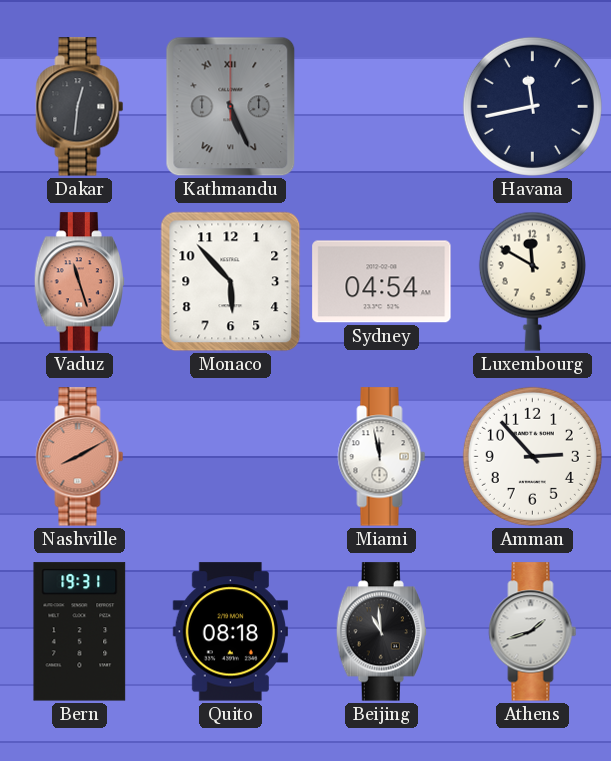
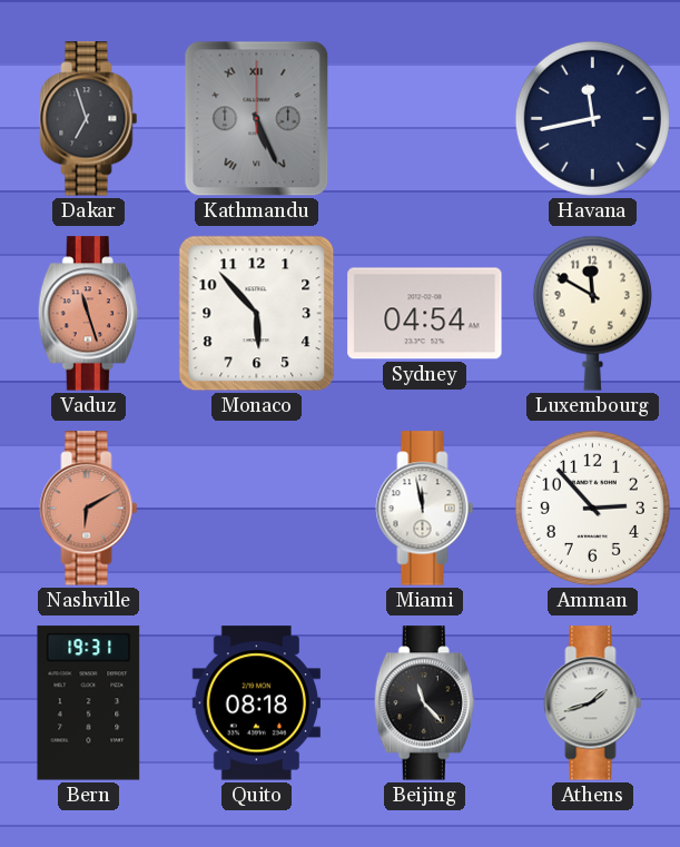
Dakar: 12:31 -> 6:57
Nashville: 8:10 -> 6:10
Beijing: 10:59 -> 11:23
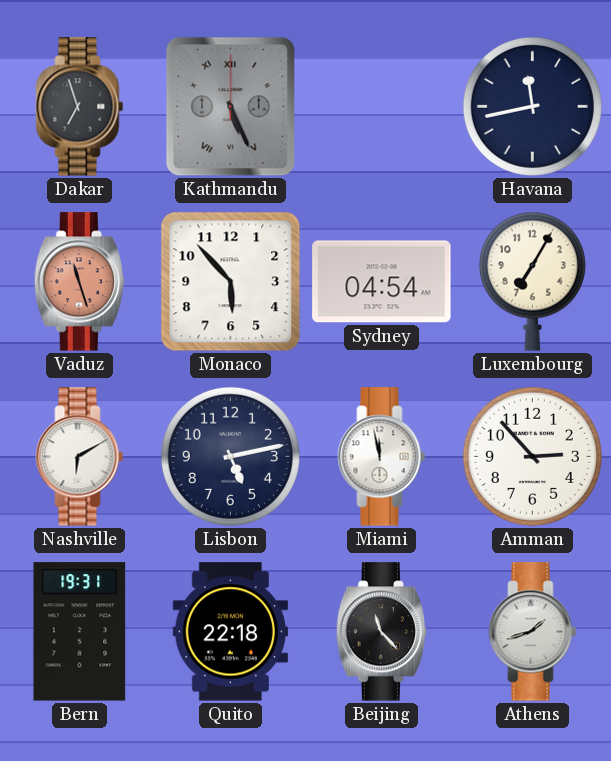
Luxembourg: 11:50 -> 7:05
Nashville dial: salmon -> white
Lisbon: none -> 5:13
Quito: 08:18 -> 22:18
